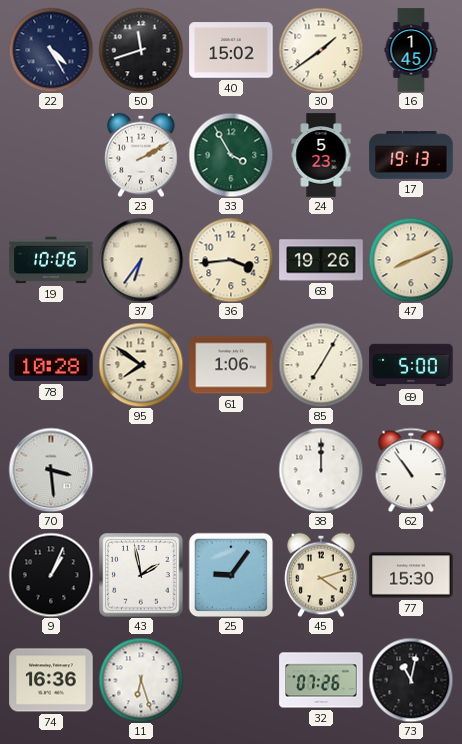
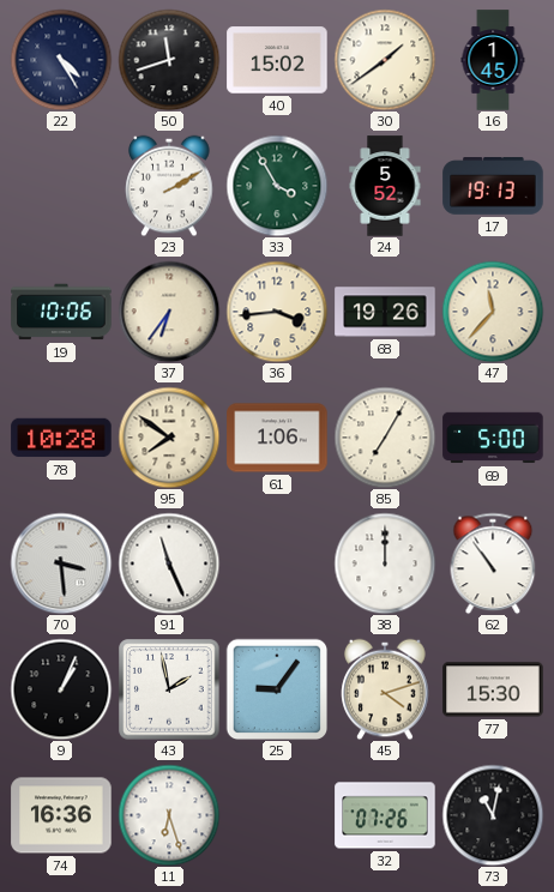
24: 5:23 -> 5:52
47: 8:11 -> 11:37
91: none -> 11:26
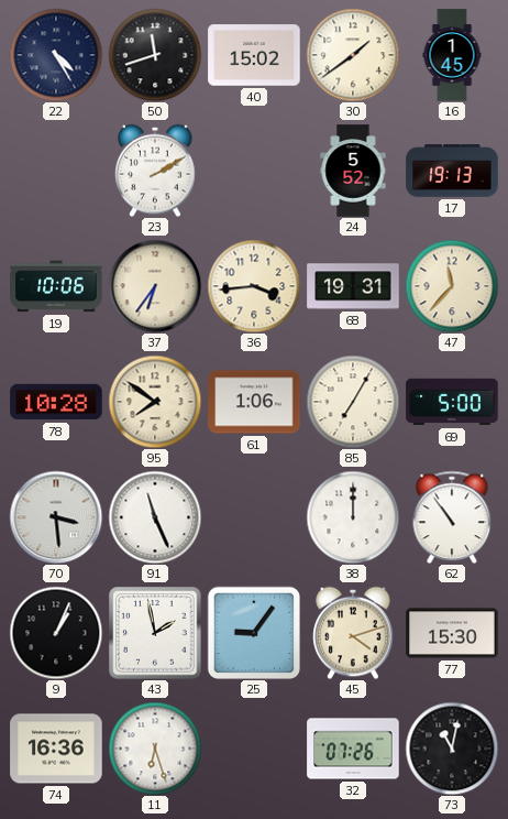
33: 3:55 -> none
68: 19:26 -> 19:31
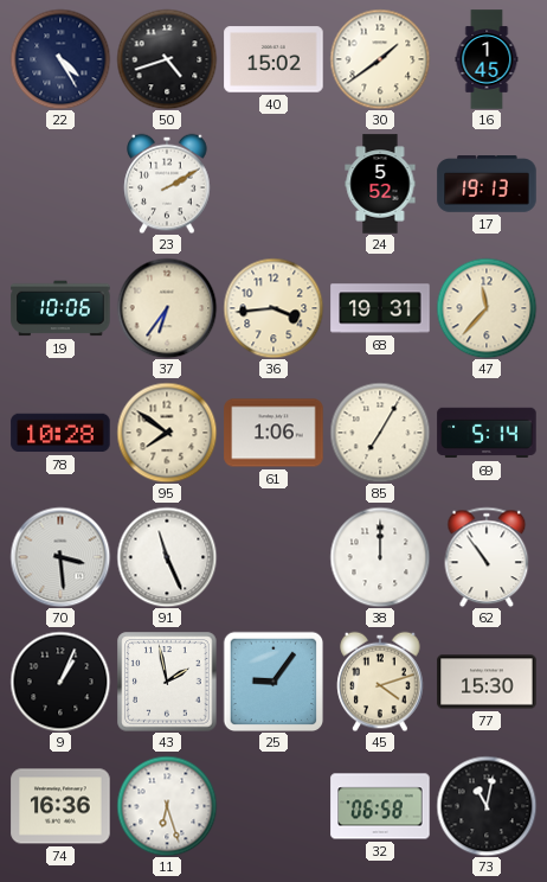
50: 11:42 -> 4:42
69: 5:00 -> 5:14
32: 07:26 -> 06:58
